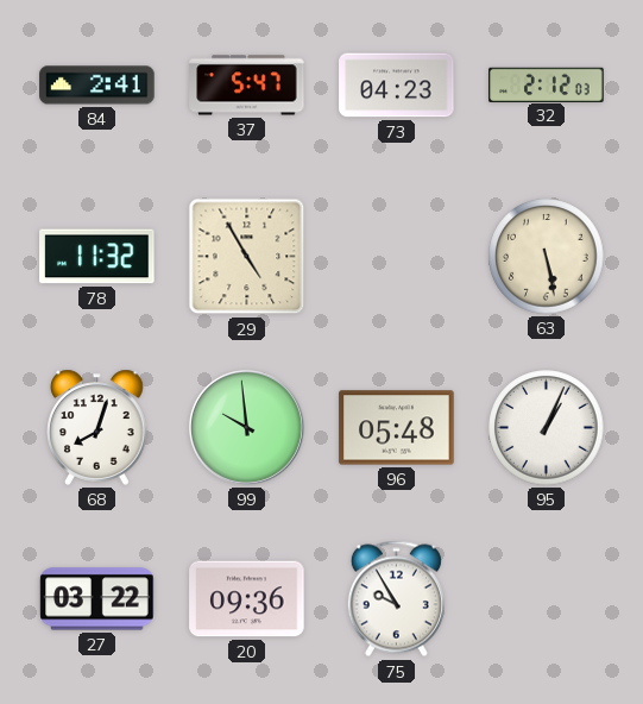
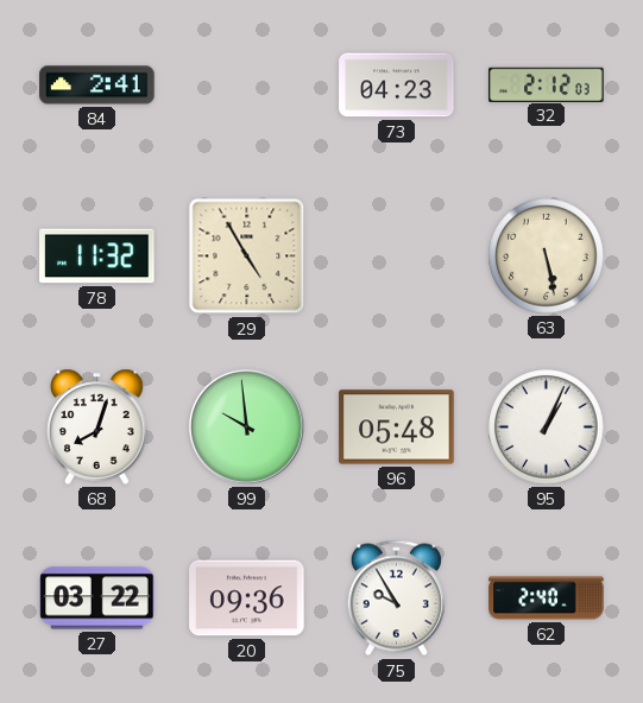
37: 5:47 -> none
62: none -> 2:40
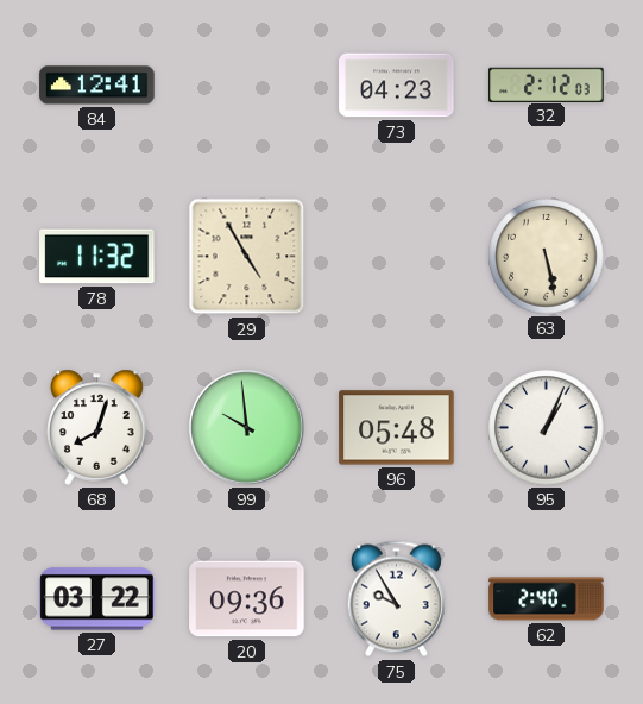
84: 2:41 -> 12:41
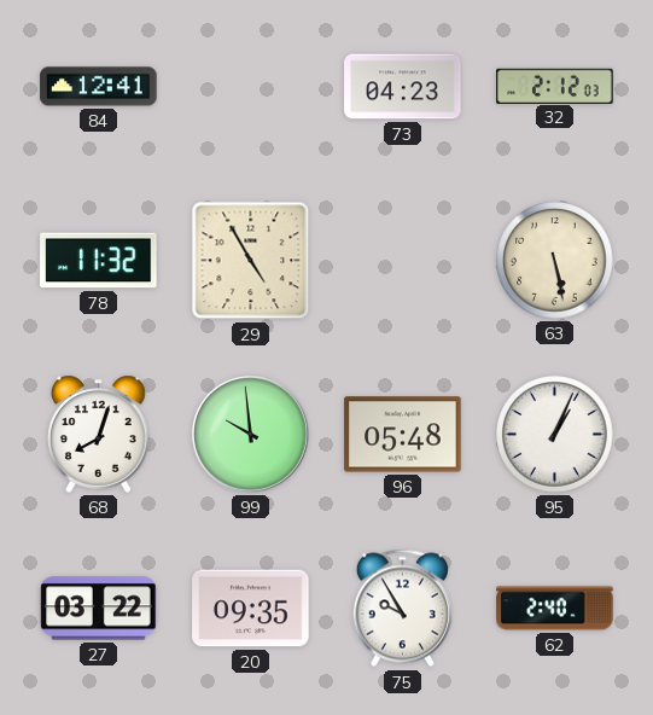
20: 09:36 -> 09:35
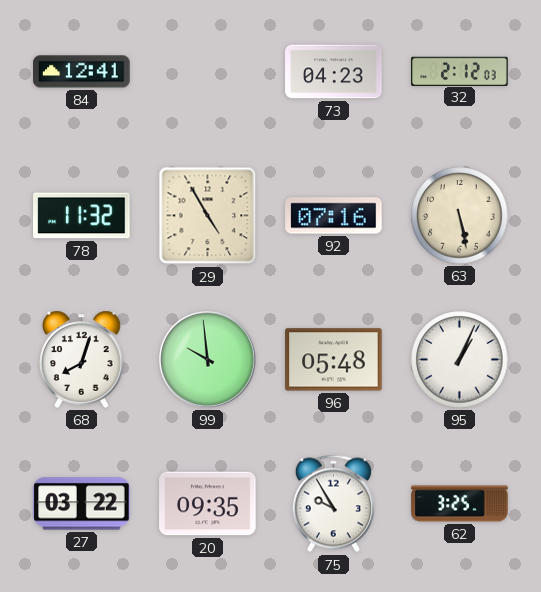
92: none -> 07:16
62: 2:40 -> 3:25
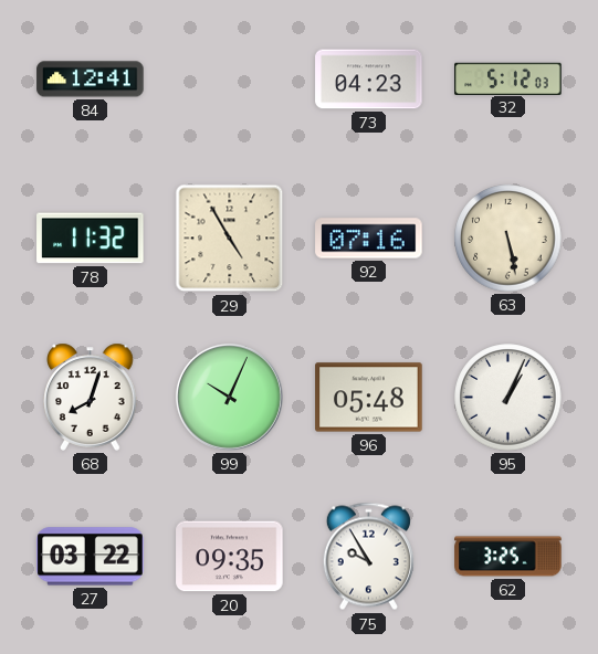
32: 2:12 -> 5:12
99: 9:59 -> 10:04
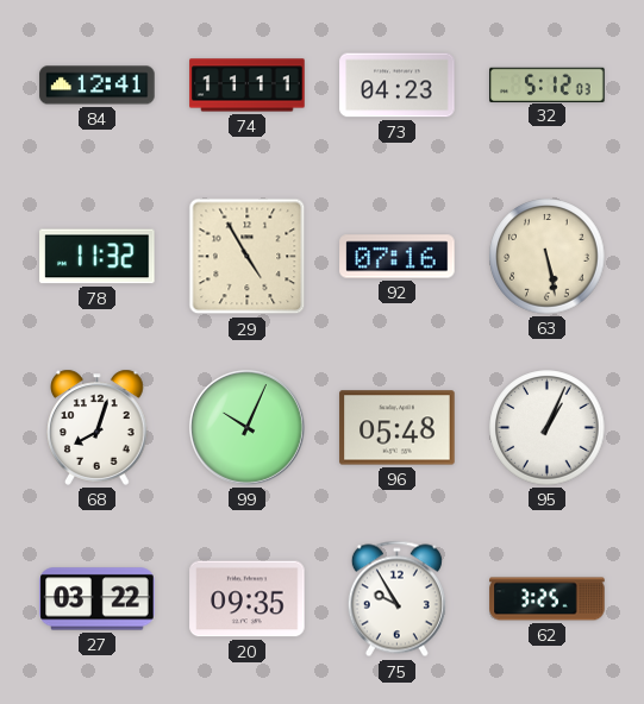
74: none -> 11:11
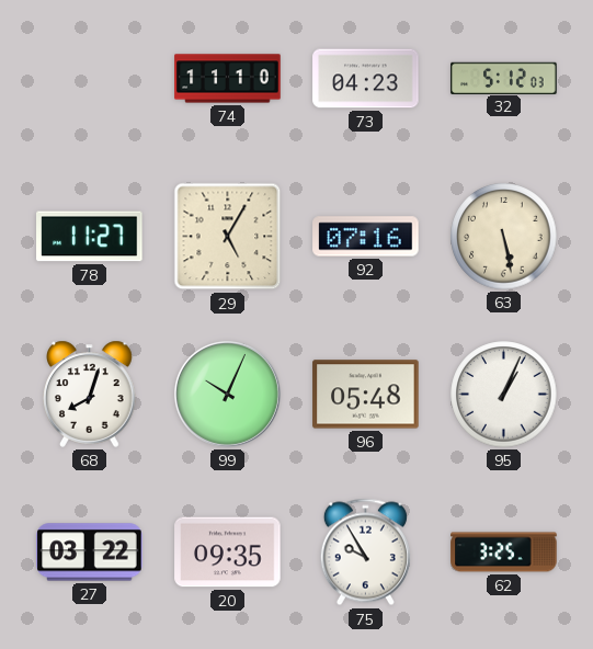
84: 12:41 -> none
74: 11:11 -> 11:10
78: 11:32 -> 11:27
29: 4:55 -> 5:05
